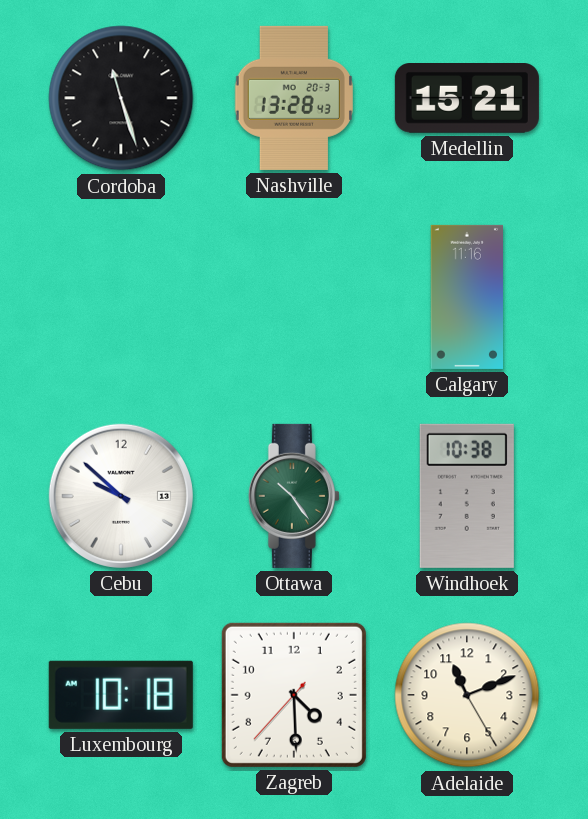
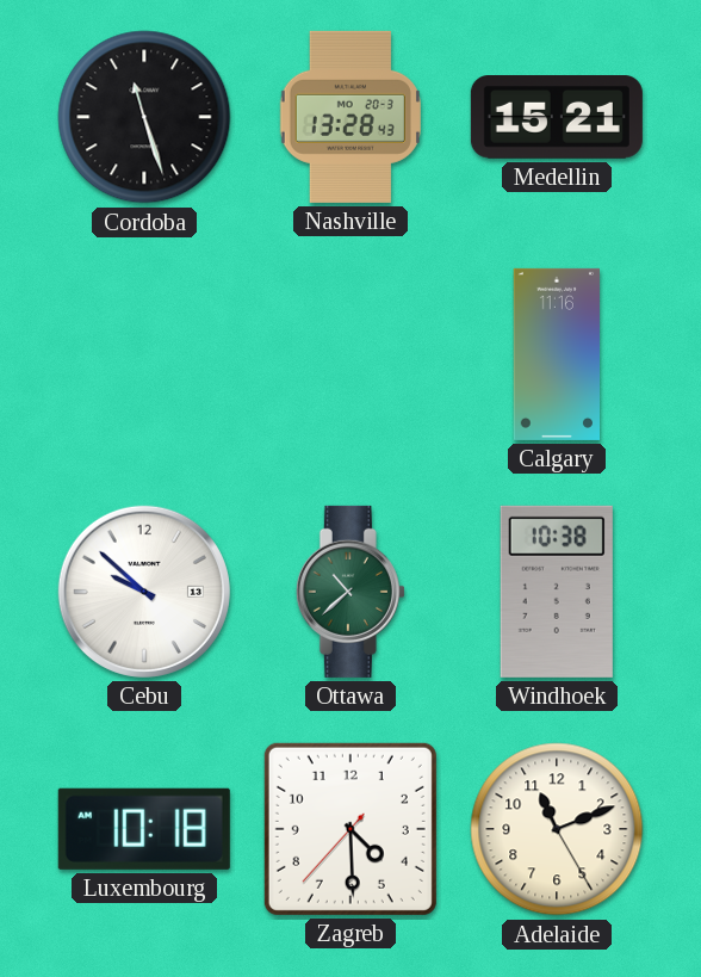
Ottawa: 10:24 -> 10:38
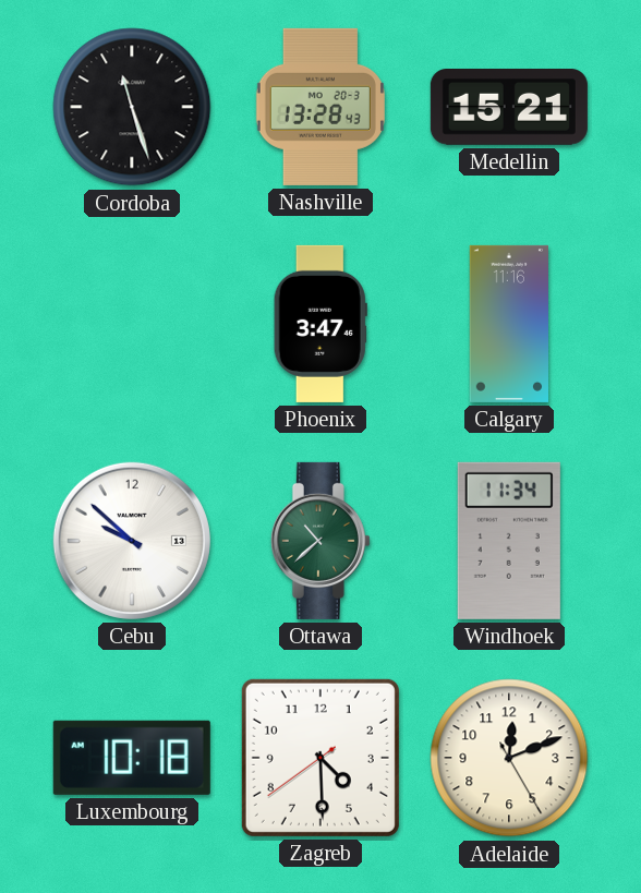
Phoenix: none -> 3:47
Windhoek: 10:38 -> 11:34
Zagreb: 4:29:37 -> 4:29:39
Adelaide: 11:11 -> 12:11
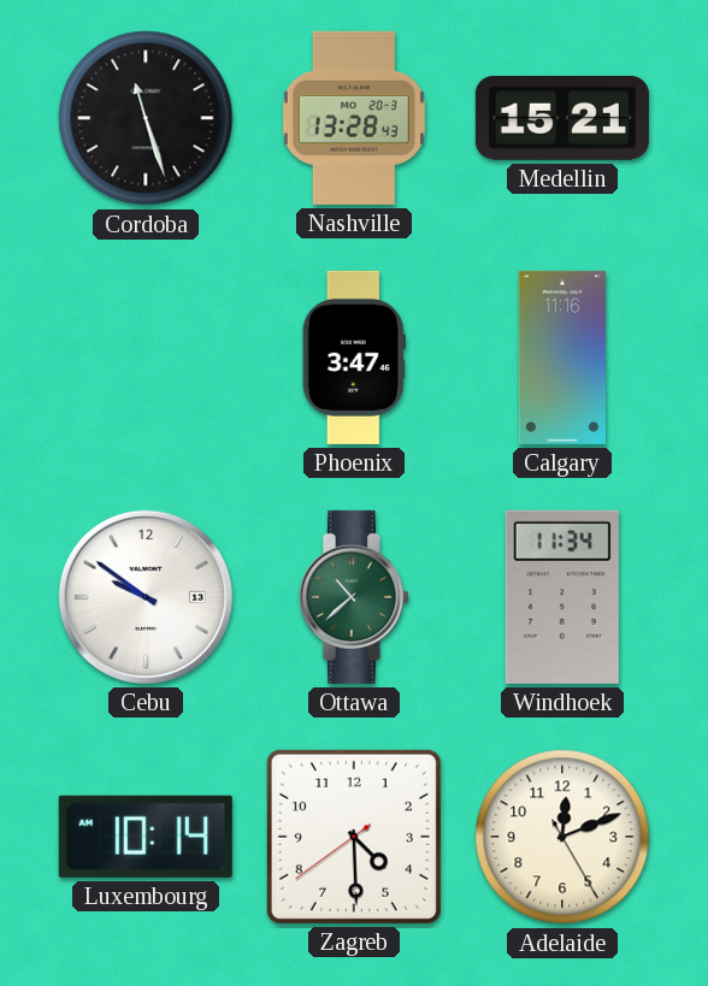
Cebu: 9:52 -> 9:51
Luxembourg: 10:18 -> 10:14
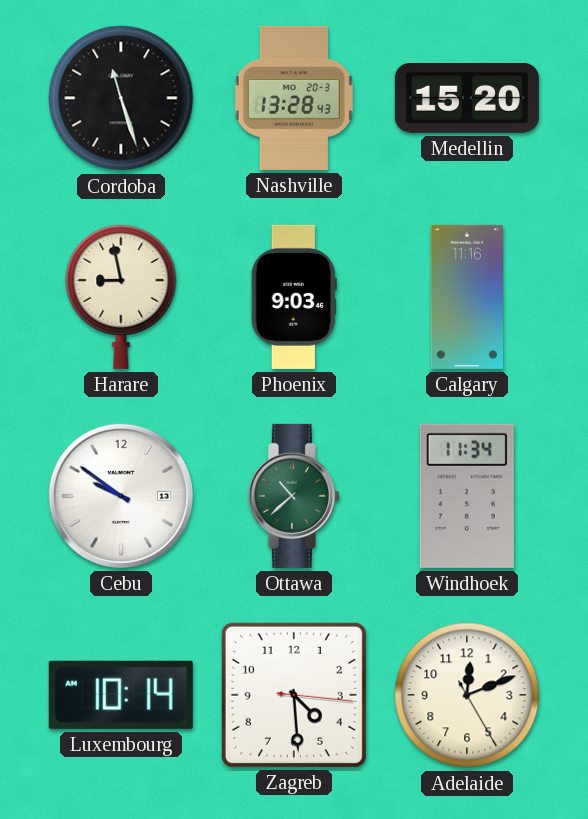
Medellin: 15:21 -> 15:20
Harare: none -> 8:58
Phoenix: 3:47 -> 9:03
Zagreb: 4:29:39 -> 4:29:16
